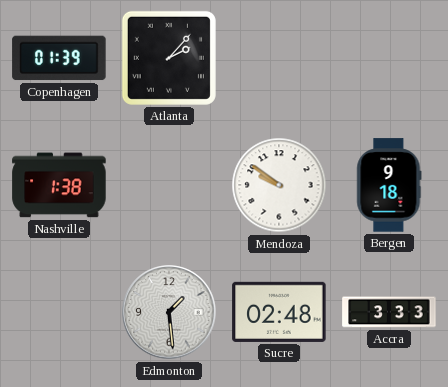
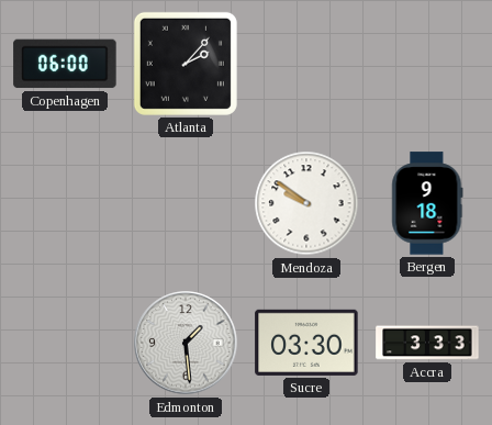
Copenhagen: 01:39 -> 06:00
Nashville: 1:38 -> none
Sucre: 02:48 -> 03:30
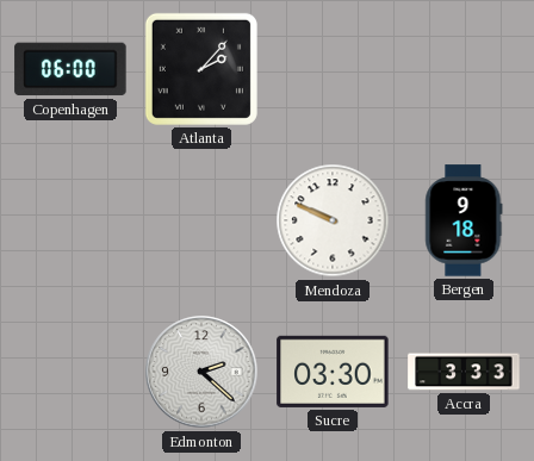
Mendoza: 9:51 -> 9:49
Edmonton: 1:29 -> 2:22
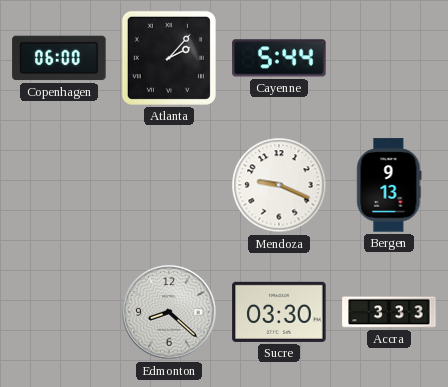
Cayenne: none -> 5:44
Mendoza: 9:49 -> 9:19
Bergen: 9:18 -> 9:13
Edmonton: 2:22 -> 8:22
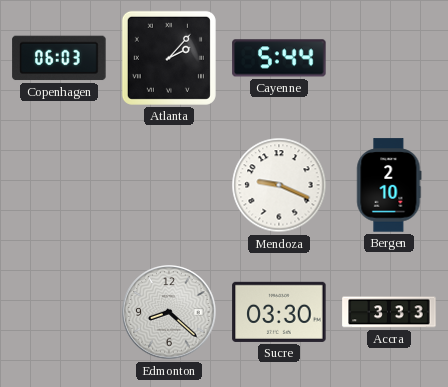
Copenhagen: 06:00 -> 06:03
Bergen: 9:13 -> 2:10
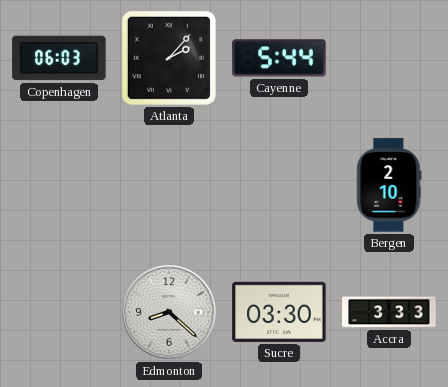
Mendoza: 9:19 -> none
